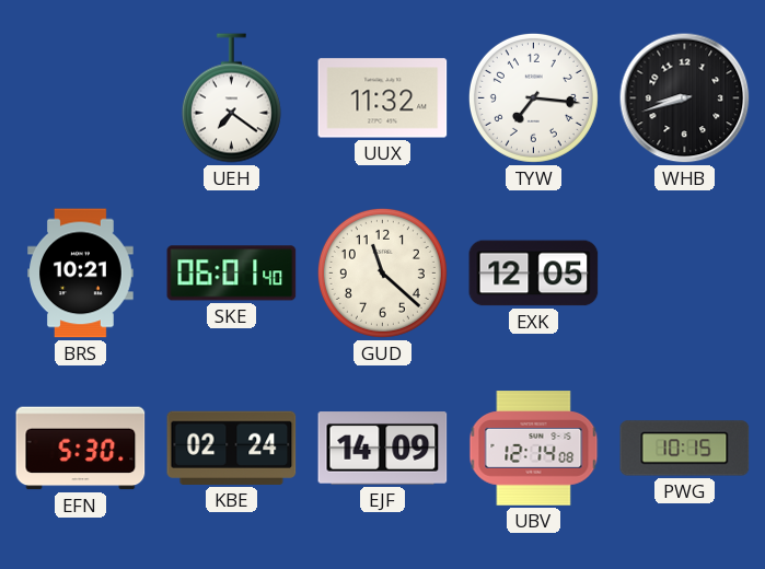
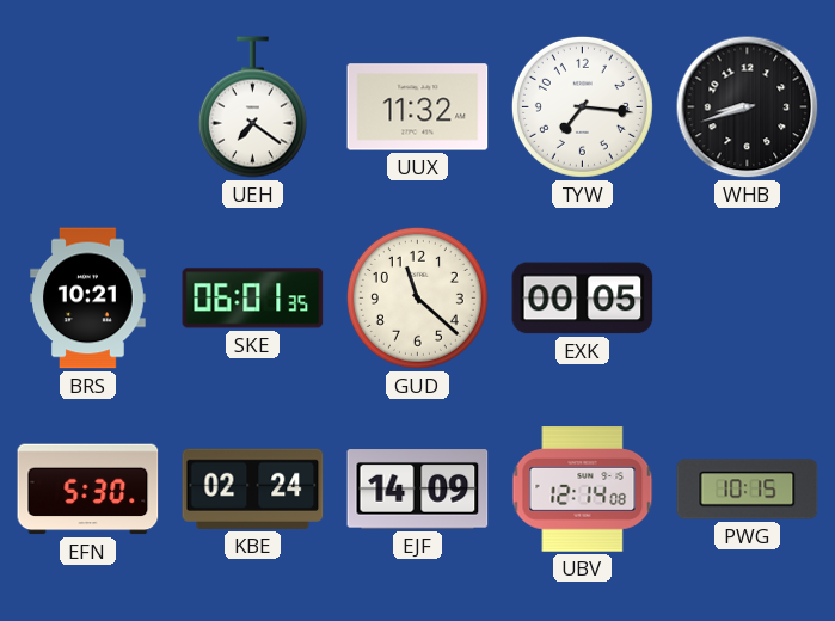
SKE: 06:01:40 -> 06:01:35
EXK: 12:05 -> 00:05
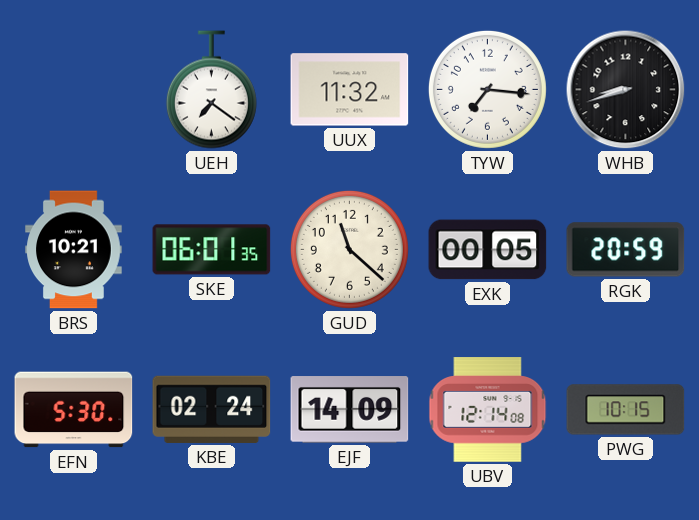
RGK: none -> 20:59
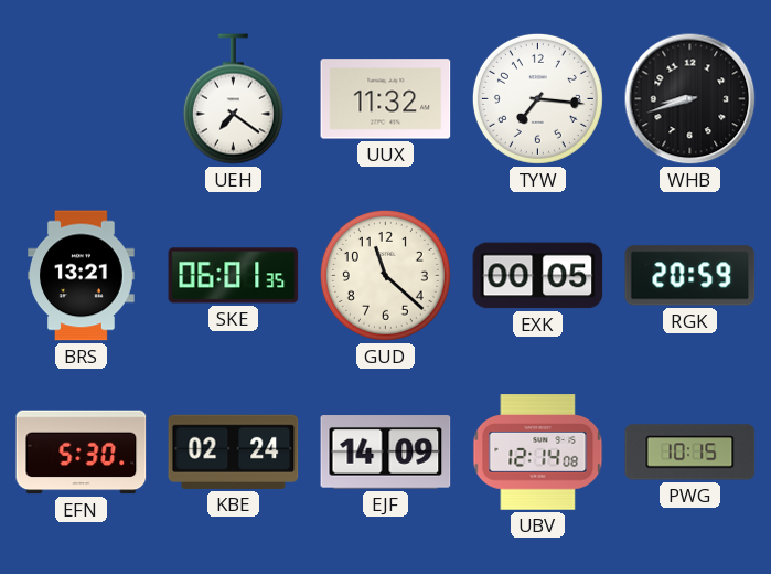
BRS: 10:21 -> 13:21
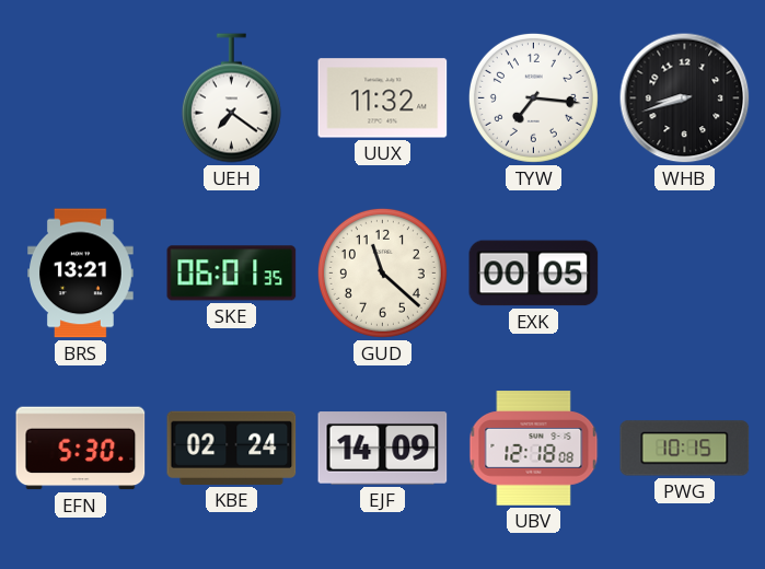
RGK: 20:59 -> none
UBV: 12:14 -> 12:18
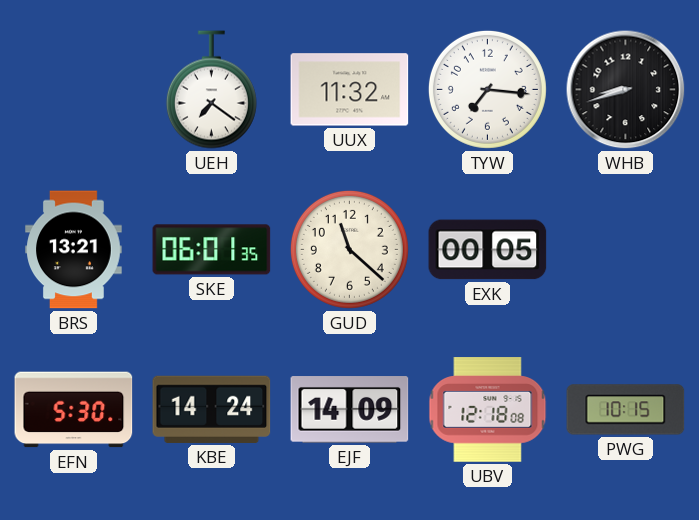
KBE: 02:24 -> 14:24
